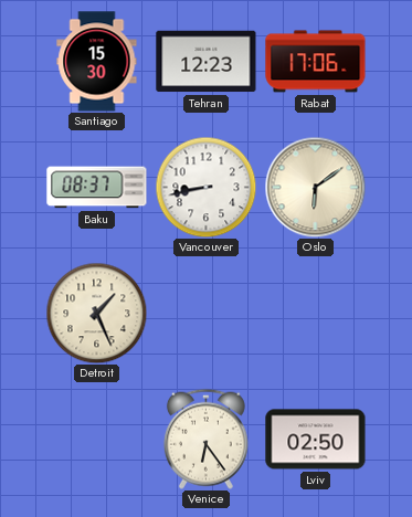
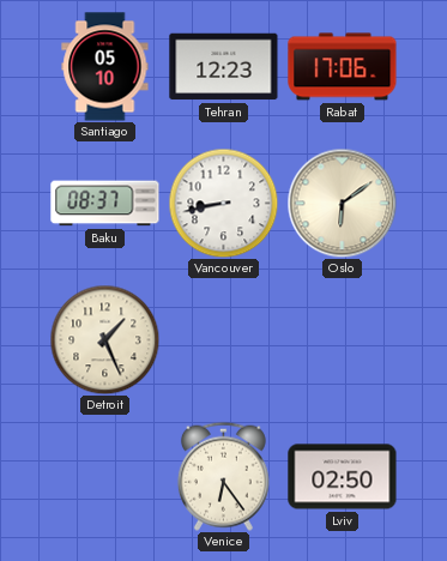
Santiago: 15:30 -> 05:10
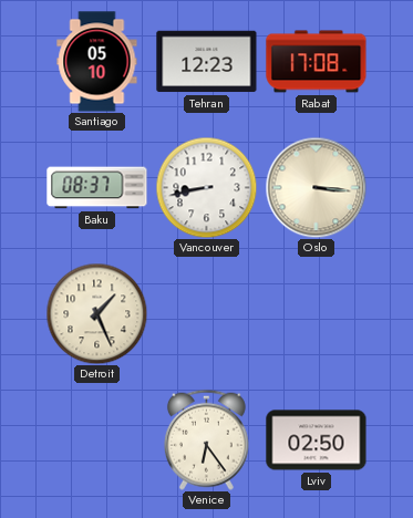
Rabat: 17:06 -> 17:08
Oslo: 6:09 -> 3:16
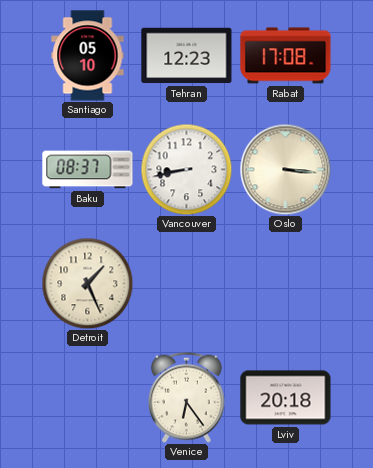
Lviv: 02:50 -> 20:18
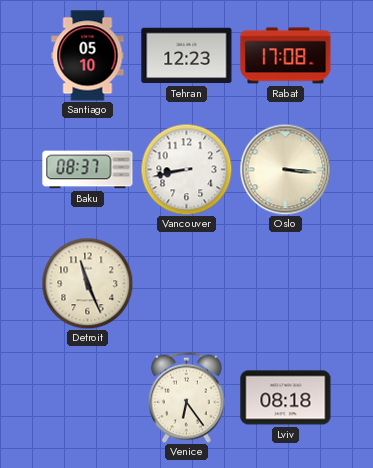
Detroit: 1:26 -> 11:26
Lviv: 20:18 -> 08:18
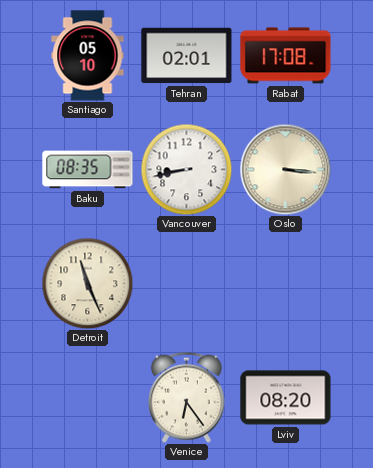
Tehran: 12:23 -> 02:01
Baku: 08:37 -> 08:35
Lviv: 08:18 -> 08:20
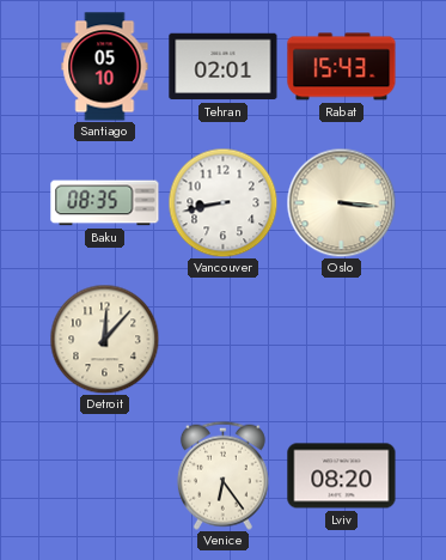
Rabat: 17:08 -> 15:43
Detroit: 11:26 -> 12:07
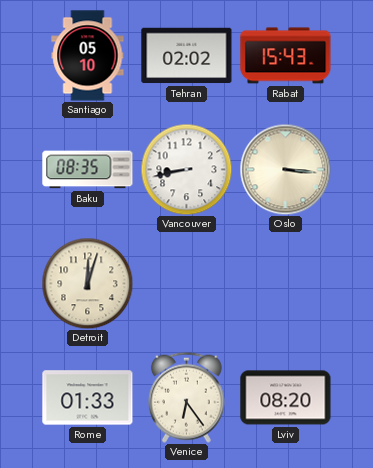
Tehran: 02:01 -> 02:02
Detroit: 12:07 -> 12:03
Rome: none -> 01:33
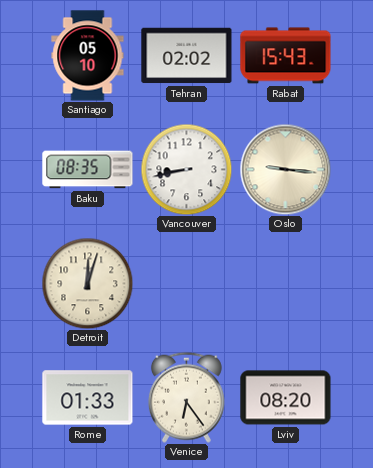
Oslo: 3:16 -> 9:16
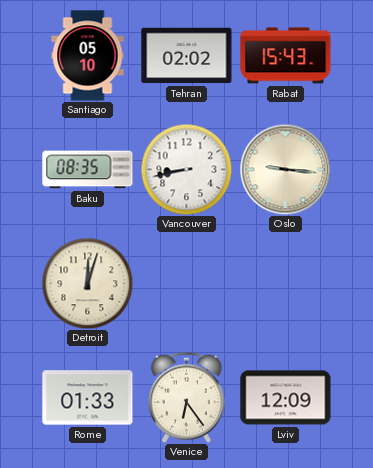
Lviv: 08:20 -> 12:09
